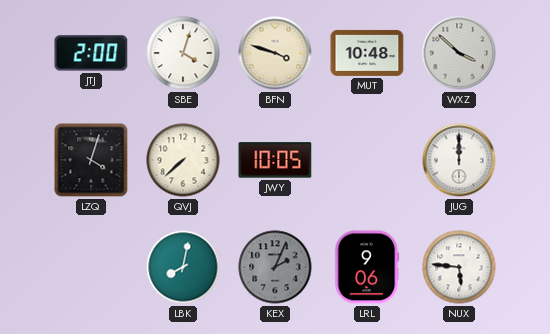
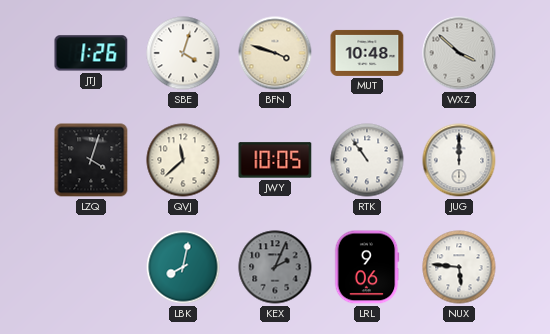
JTJ: 2:00 -> 1:26
QVJ: 7:38 -> 11:38
RTK: none -> 10:54
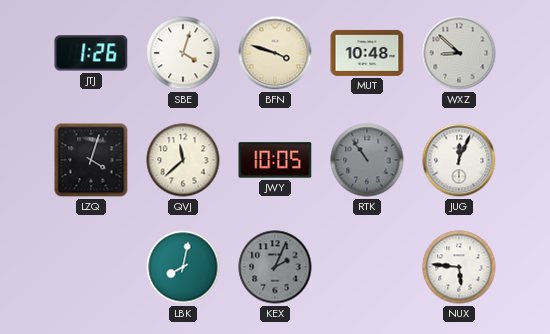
WXZ: 3:52 -> 8:52
RTK dial: white -> grey
JUG: 12:00 -> 12:04
LRL: 9:06 -> none
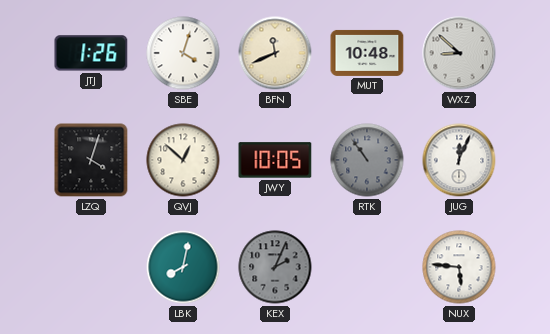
BFN: 3:48 -> 11:41
QVJ: 11:38 -> 12:52
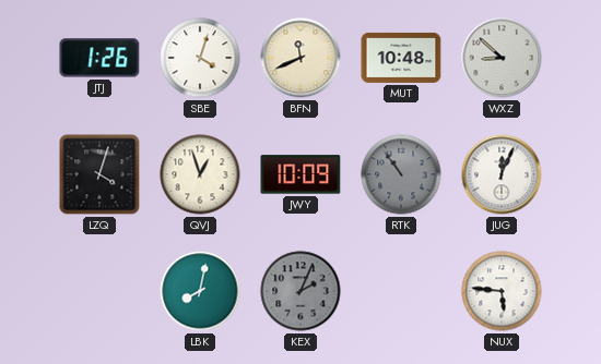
QVJ: 12:52 -> 12:57
JWY: 10:05 -> 10:09
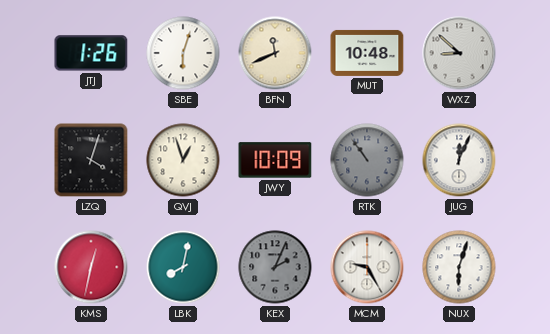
SBE: 4:03 -> 6:03
KMS: none -> 12:32
MCM: none -> 9:25
NUX: 5:46 -> 6:03
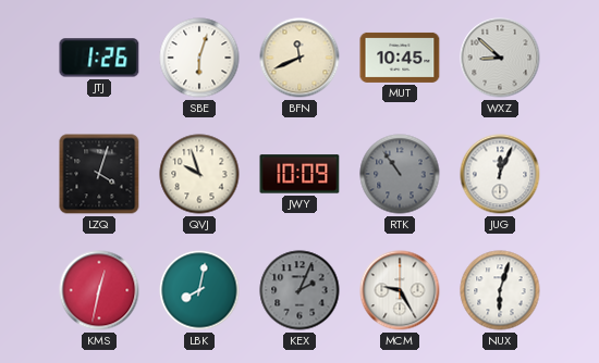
MUT: 10:48 -> 10:45
QVJ: 12:57 -> 9:57
